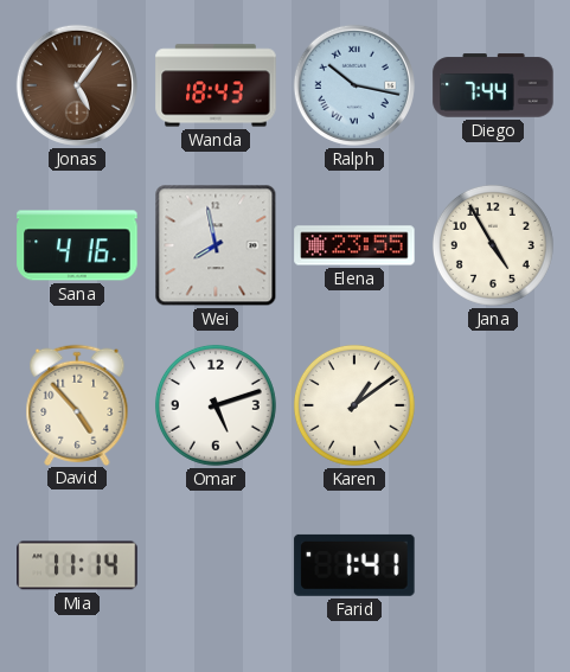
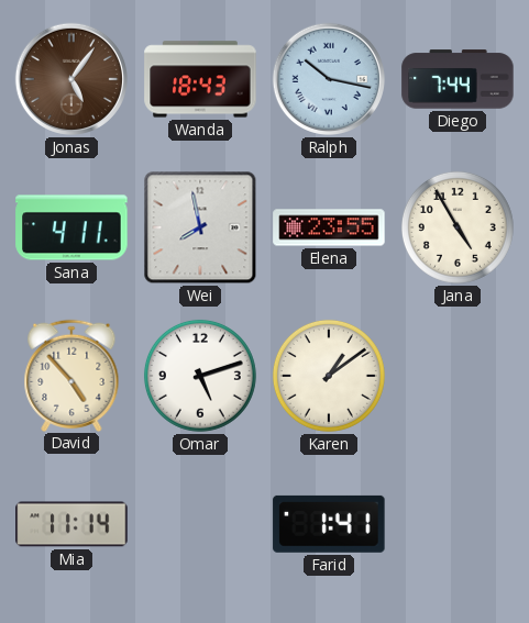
Sana: 4:16 -> 4:11
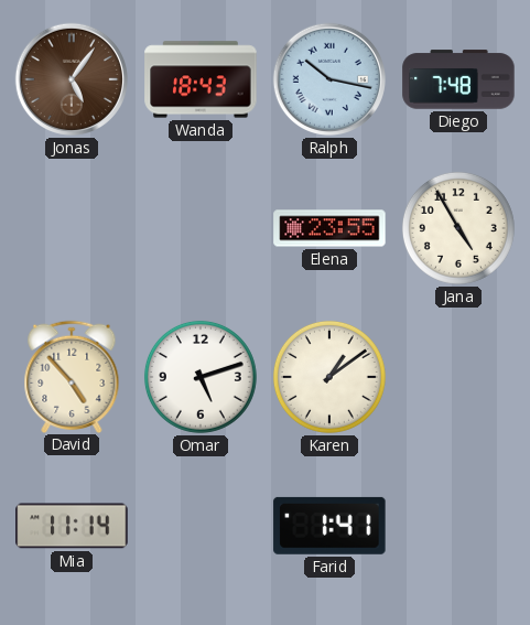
Diego: 7:44 -> 7:48
Sana: 4:11 -> none
Wei: 7:58 -> none
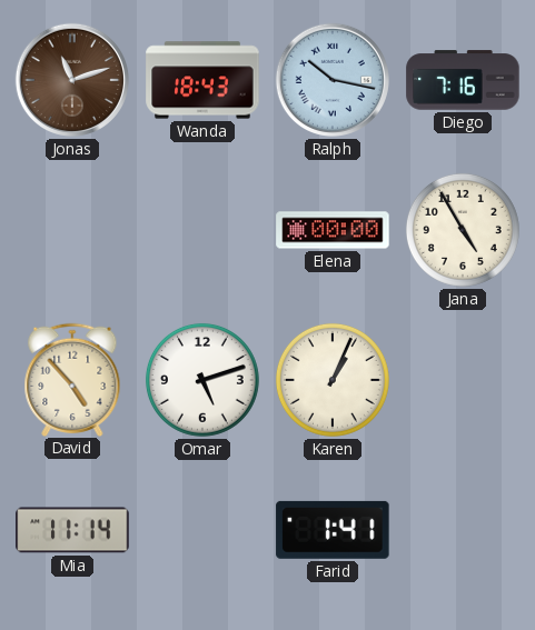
Jonas: 5:06 -> 11:12
Diego: 7:48 -> 7:16
Elena: 23:55 -> 00:00
Karen: 1:09 -> 1:04
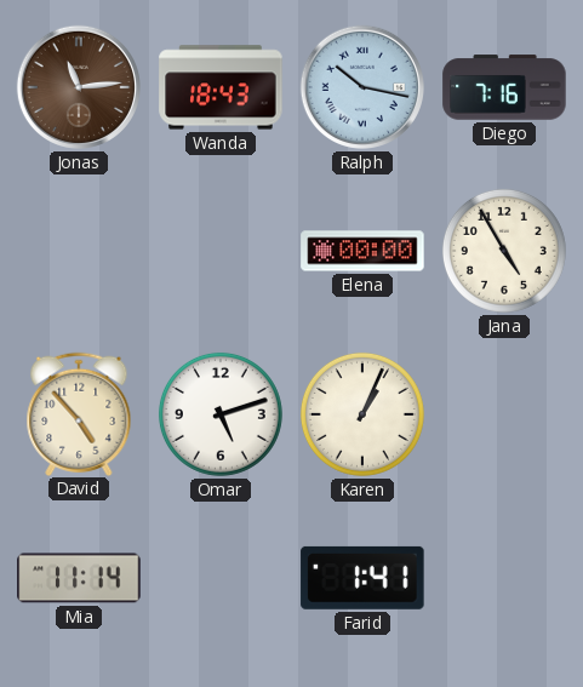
Jonas: 11:12 -> 11:14
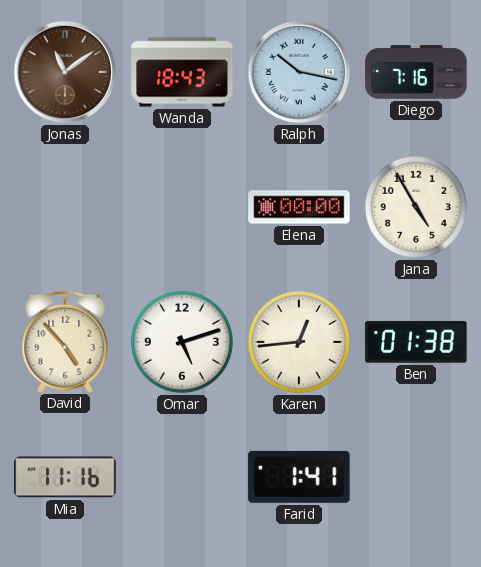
Jonas: 11:14 -> 11:09
Karen: 1:04 -> 12:44
Ben: none -> 01:38
Mia: 11:14 -> 11:16
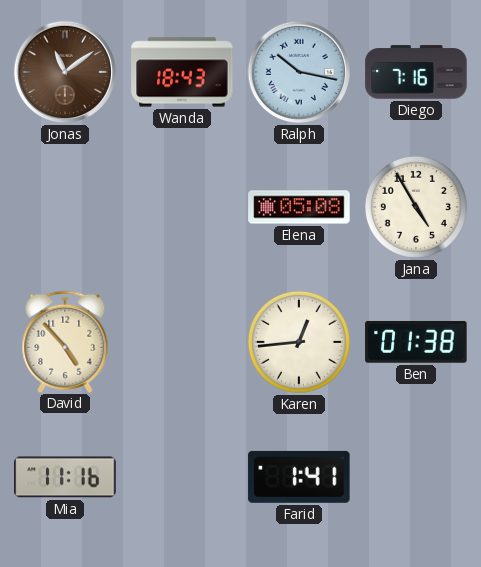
Elena: 00:00 -> 05:08
Omar: 5:12 -> none
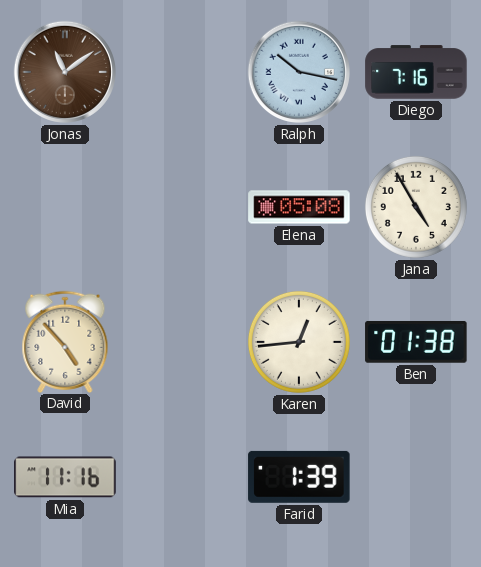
Wanda: 18:43 -> none
Farid: 1:41 -> 1:39
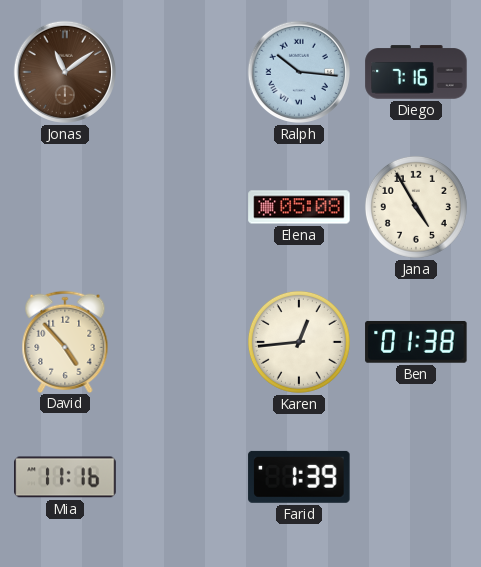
Ralph: 10:17 -> 10:16
